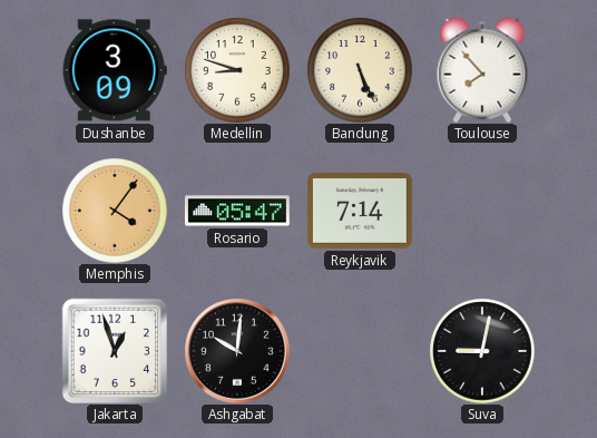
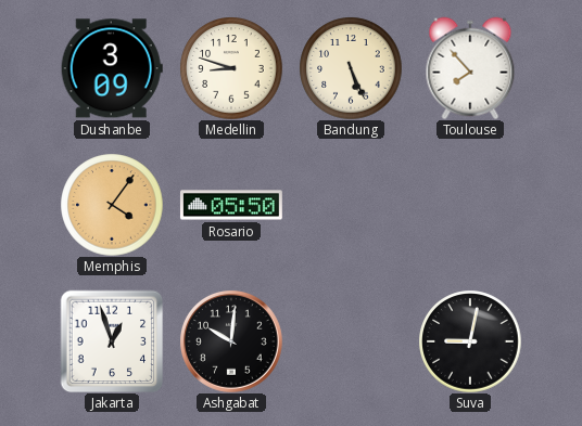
Rosario: 05:47 -> 05:50
Reykjavik: 7:14 -> none
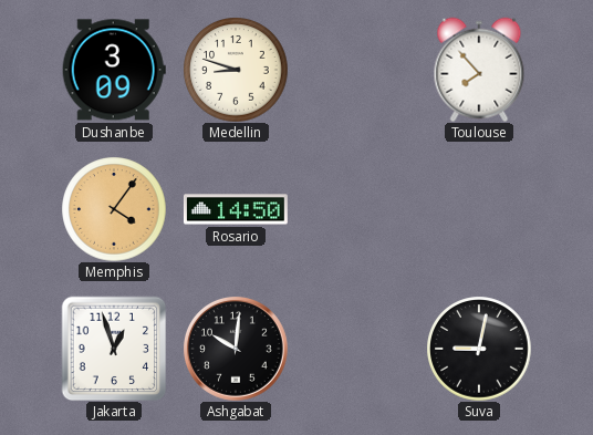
Bandung: 5:26 -> none
Rosario: 05:50 -> 14:50
